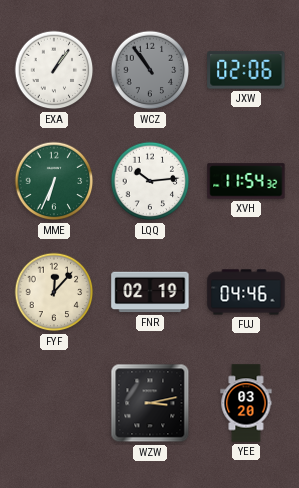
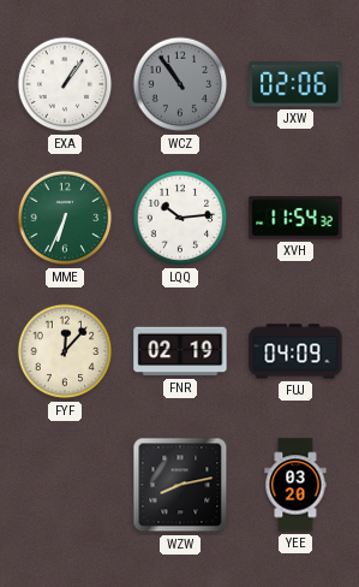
FUJ: 04:46 -> 04:09
WZW: 3:13 -> 8:13
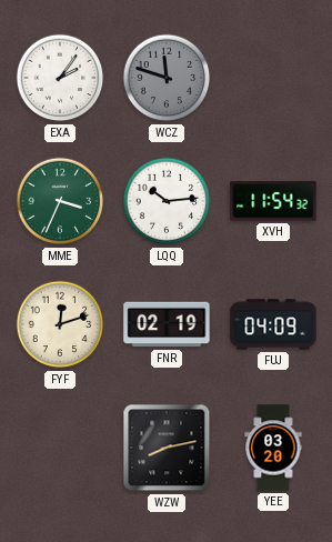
EXA: 1:06 -> 2:06
WCZ: 10:54 -> 11:48
JXW: 02:06 -> none
MME: 6:34 -> 3:34
FYF: 12:07 -> 12:12
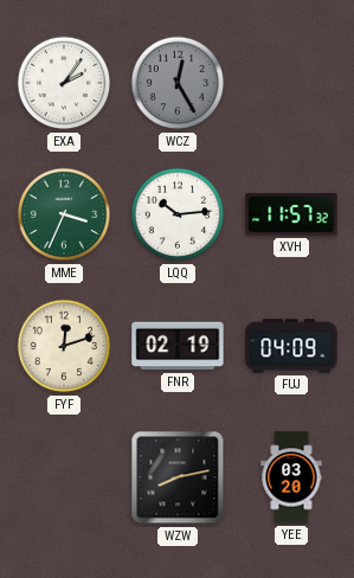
WCZ: 11:48 -> 12:25
XVH: 11:54 -> 11:57
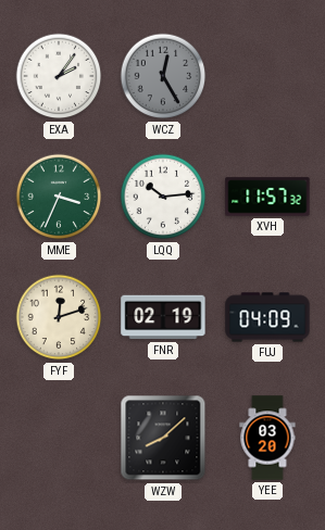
WZW: 8:13 -> 8:08
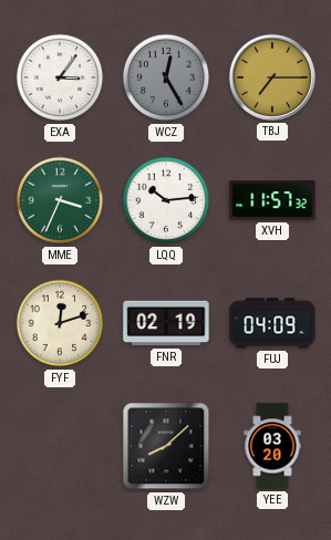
EXA: 2:06 -> 3:06
TBJ: none -> 7:15
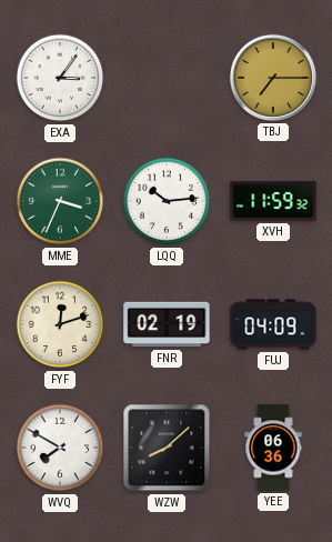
WCZ: 12:25 -> none
XVH: 11:57 -> 11:59
WVQ: none -> 7:50
YEE: 03:20 -> 06:36
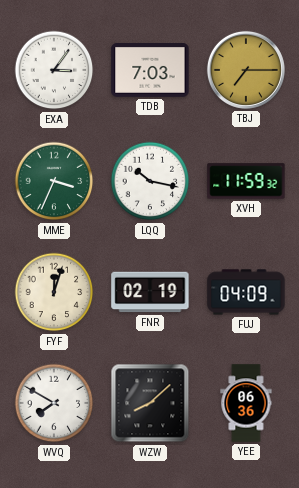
TDB: none -> 7:03
LQQ: 10:14 -> 10:17
FYF: 12:12 -> 12:03
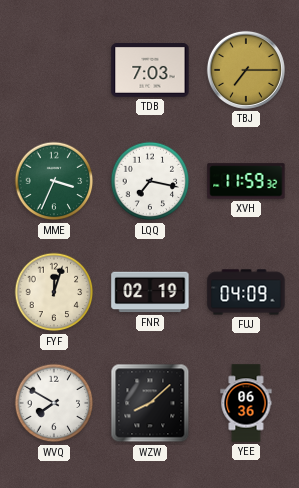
EXA: 3:06 -> none
LQQ: 10:17 -> 7:17
